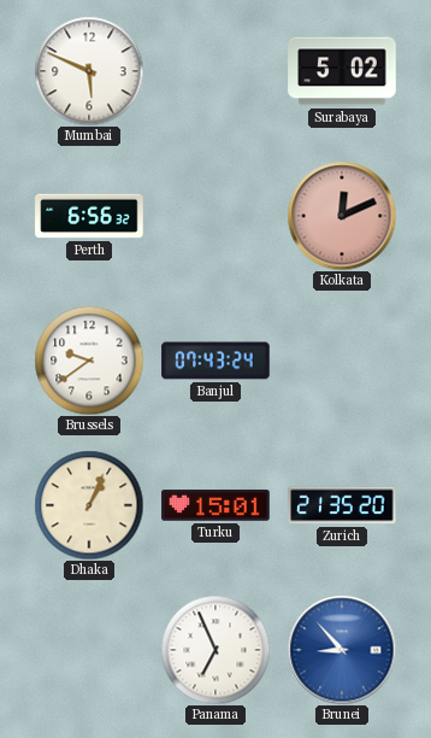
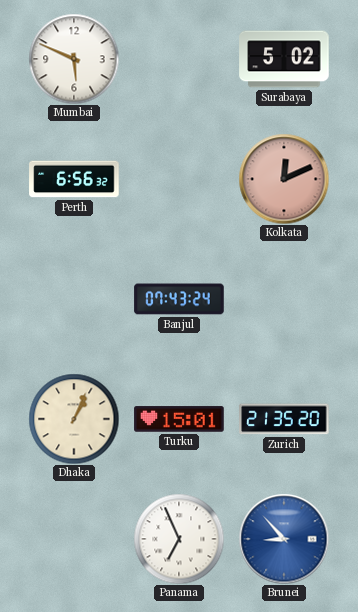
Brussels: 9:39 -> none
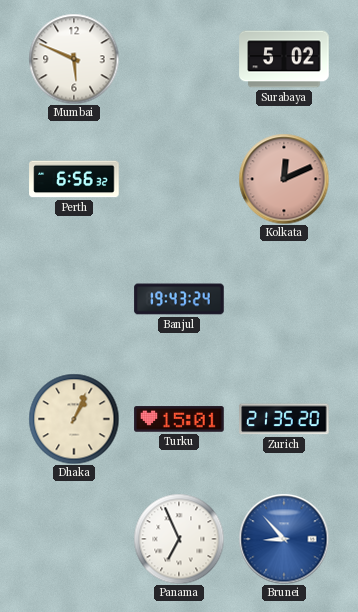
Banjul: 07:43 -> 19:43
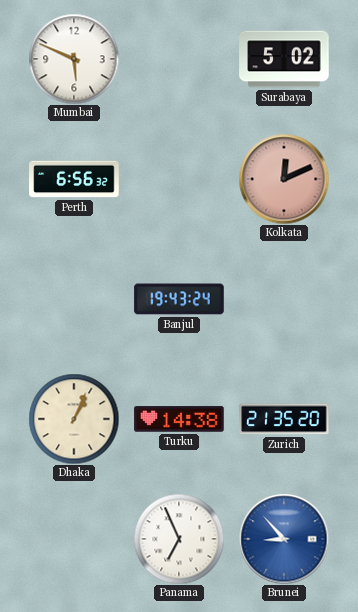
Turku: 15:01 -> 14:38
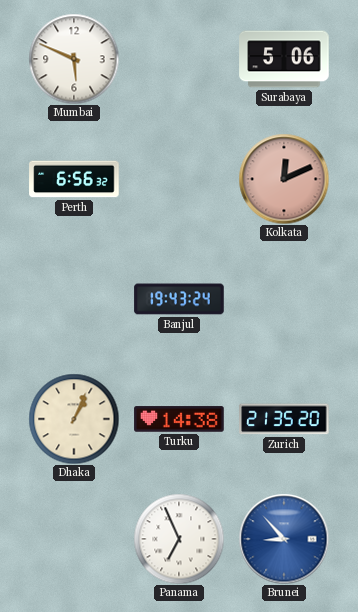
Surabaya: 5:02 -> 5:06
